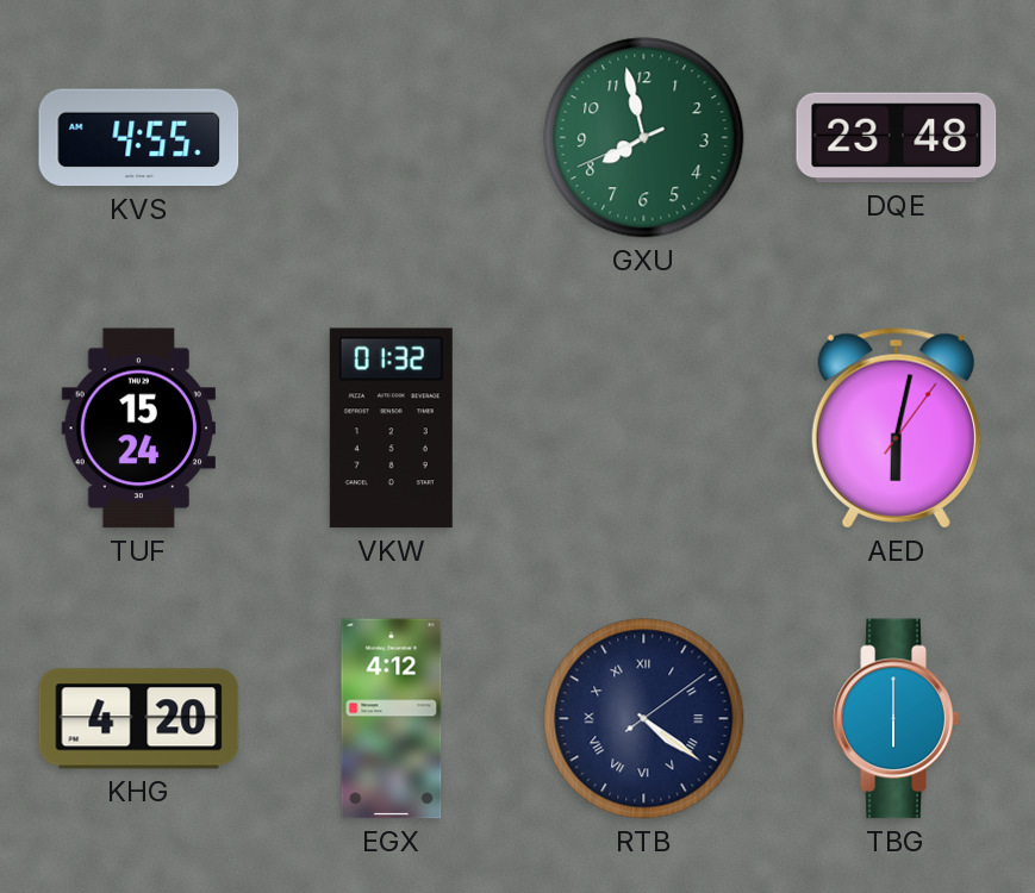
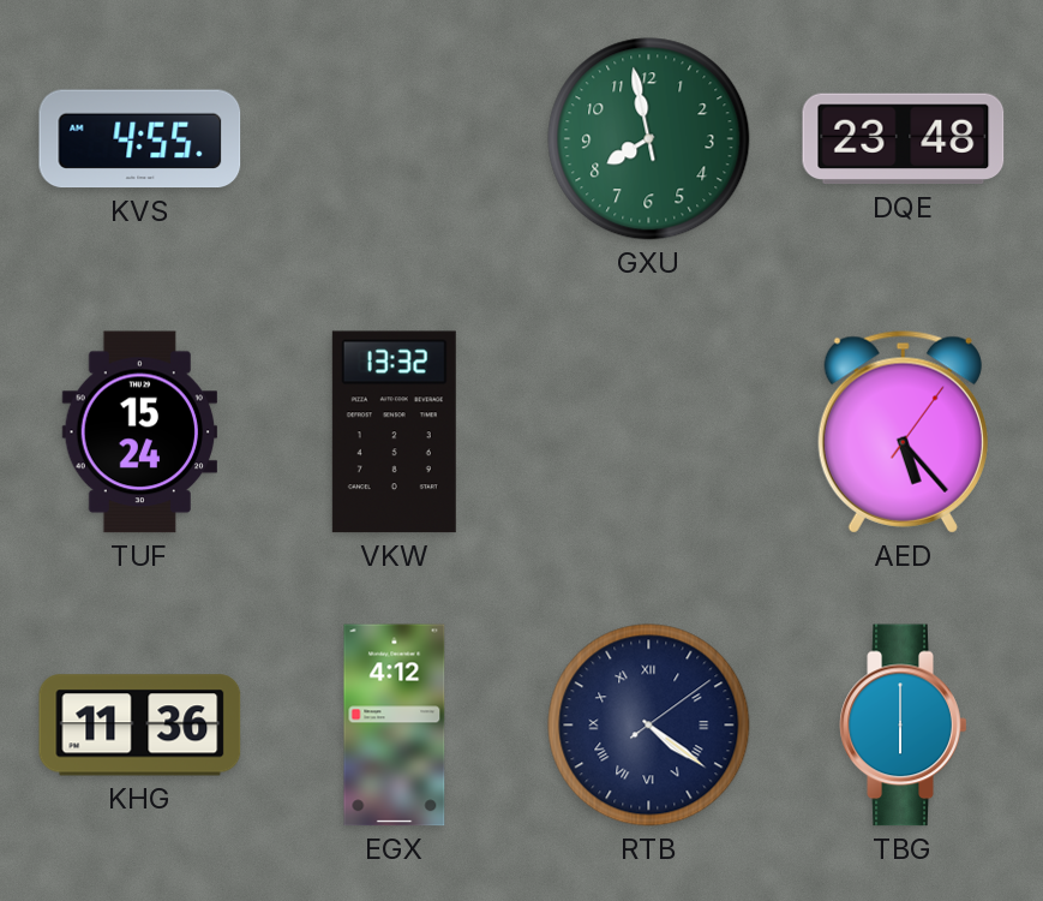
GXU: 7:57:41 -> 7:57:58
VKW: 01:32 -> 13:32
AED: 6:02 -> 5:23
KHG: 4:20 -> 11:36
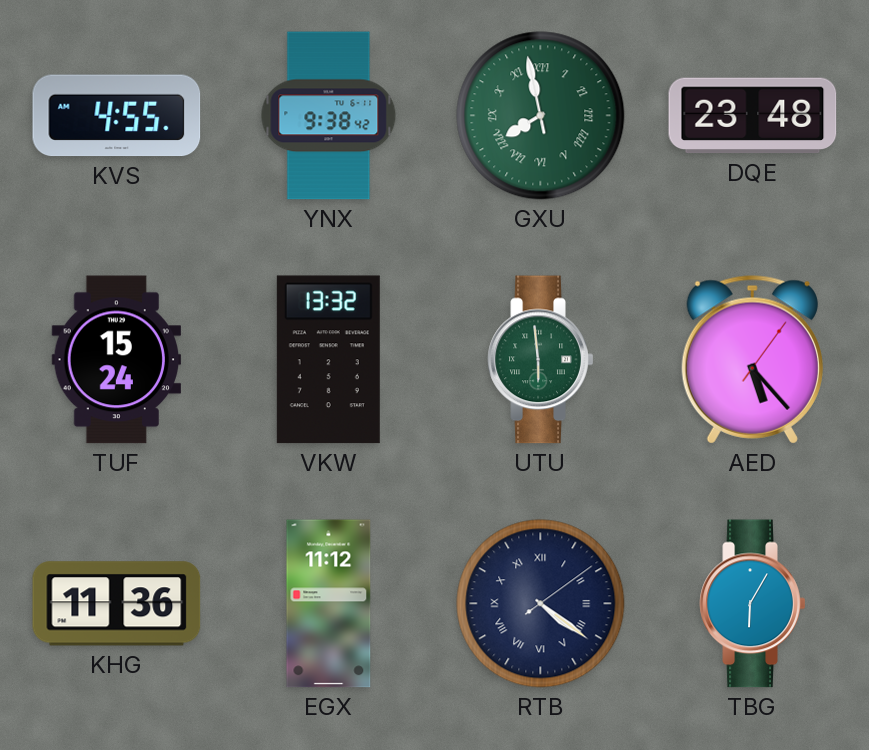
YNX: none -> 9:38
GXU numerals: Arabic -> Roman
UTU: none -> 5:59
EGX: 4:12 -> 11:12
TBG: 6:00 -> 6:05
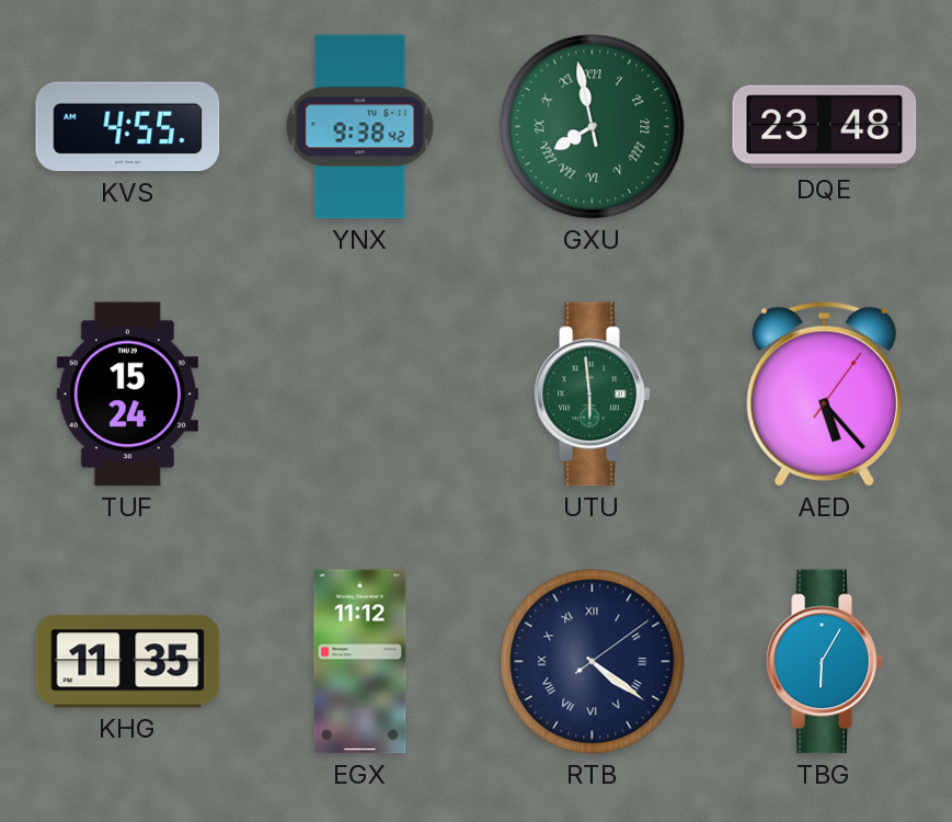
VKW: 13:32 -> none
KHG: 11:36 -> 11:35
